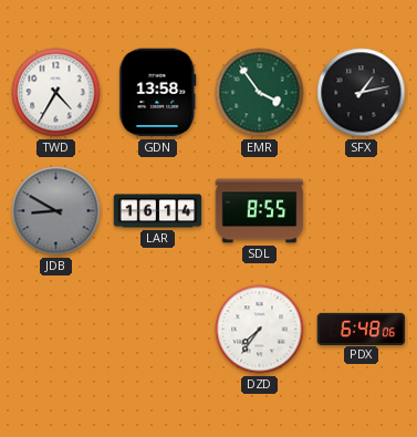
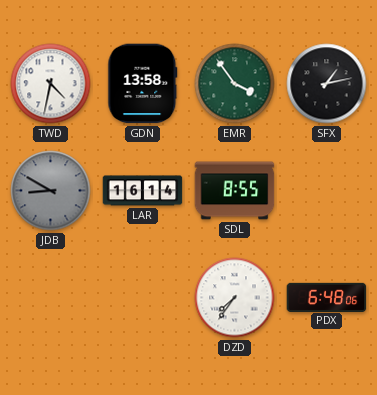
TWD: 4:35 -> 4:32
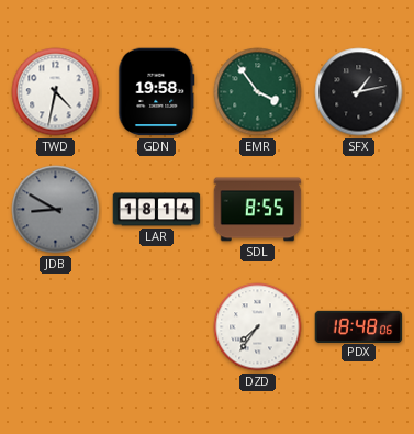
GDN: 13:58 -> 19:58
LAR: 16:14 -> 18:14
PDX: 6:48 -> 18:48
